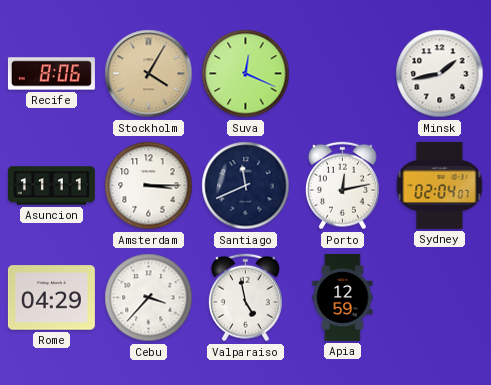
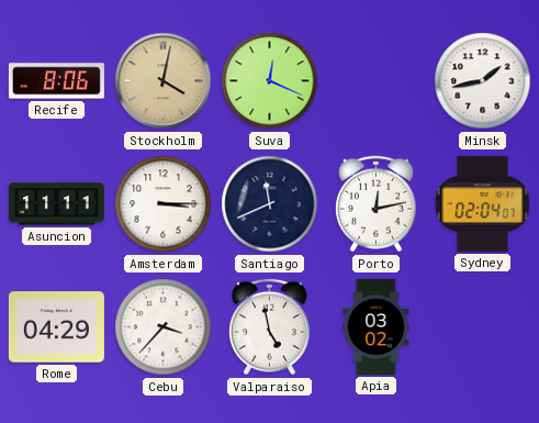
Stockholm: 4:05 -> 4:02
Apia: 12:59 -> 03:02
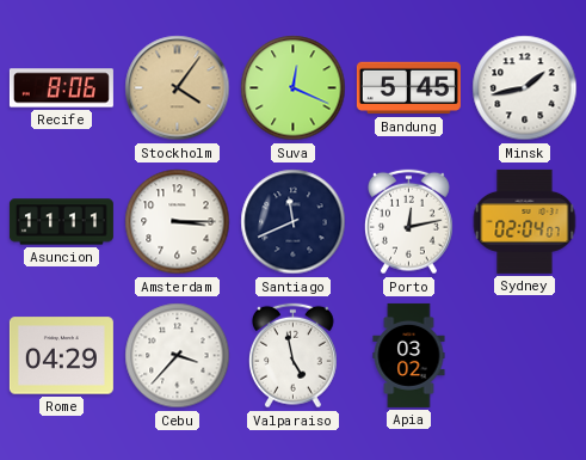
Stockholm: 4:02 -> 4:06
Bandung: none -> 5:45
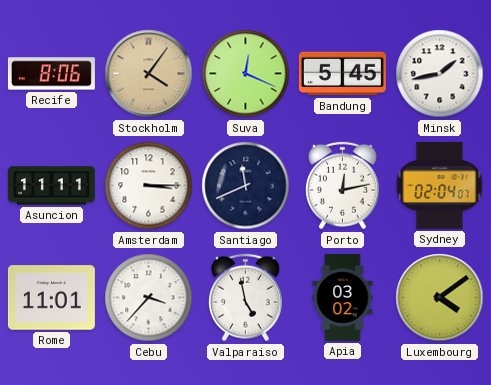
Rome: 04:29 -> 11:01
Luxembourg: none -> 4:09
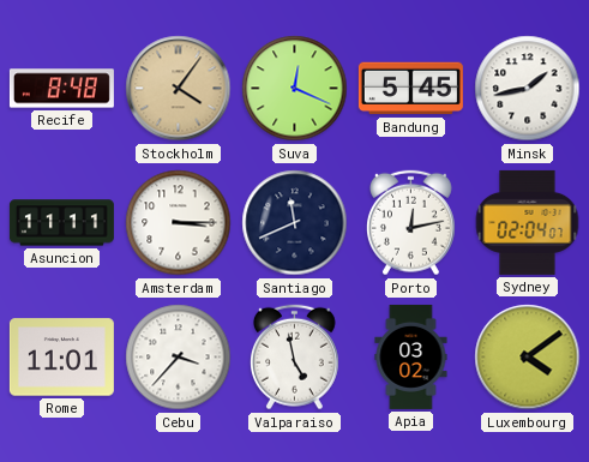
Recife: 8:06 -> 8:48
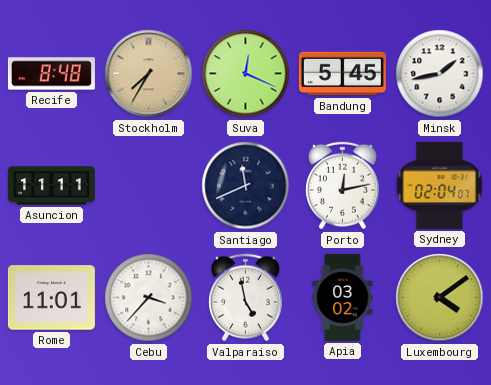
Stockholm: 4:06 -> 7:35
Amsterdam: 3:15 -> none
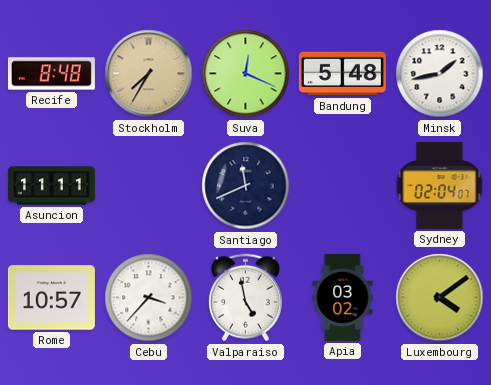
Bandung: 5:45 -> 5:48
Porto: 12:13 -> none
Rome: 11:01 -> 10:57
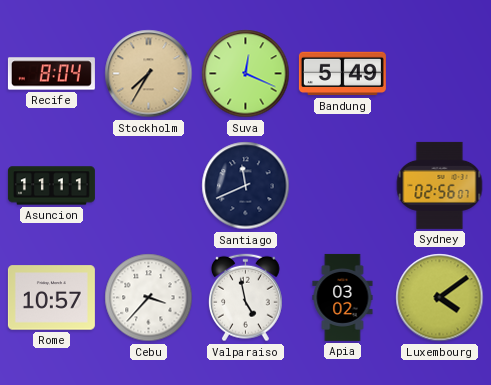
Recife: 8:48 -> 8:04
Bandung: 5:48 -> 5:49
Minsk: 1:43 -> none
Sydney: 02:04 -> 02:56
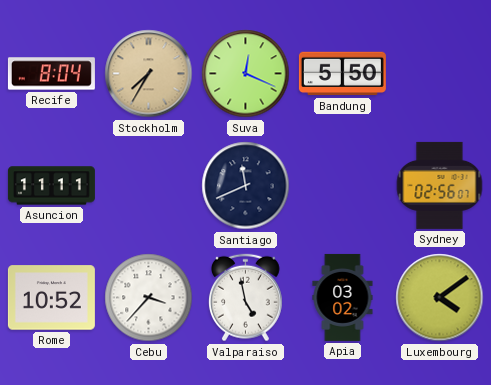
Bandung: 5:49 -> 5:50
Rome: 10:57 -> 10:52
